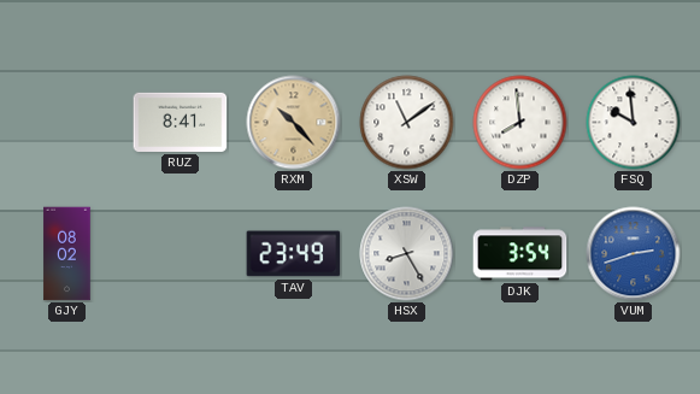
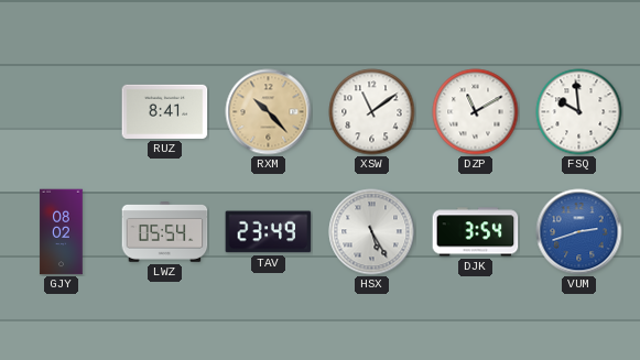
DZP: 7:59 -> 11:10
LWZ: none -> 05:54
HSX: 8:25 -> 5:25
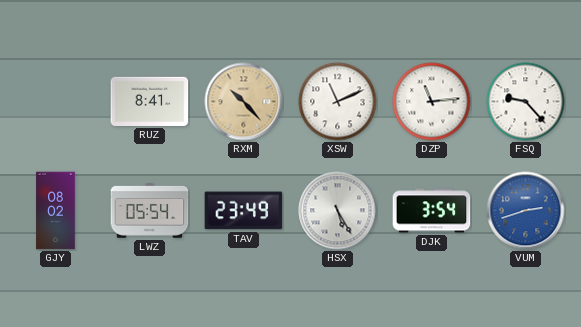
XSW: 11:09 -> 11:11
DZP: 11:10 -> 11:14
FSQ: 9:59 -> 9:23
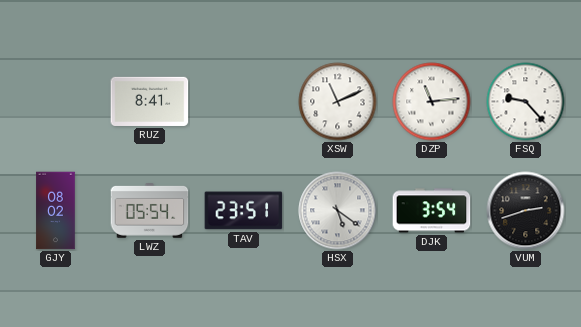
RXM: 10:23 -> none
TAV: 23:49 -> 23:51
HSX: 5:25 -> 5:21
VUM dial: blue -> black
